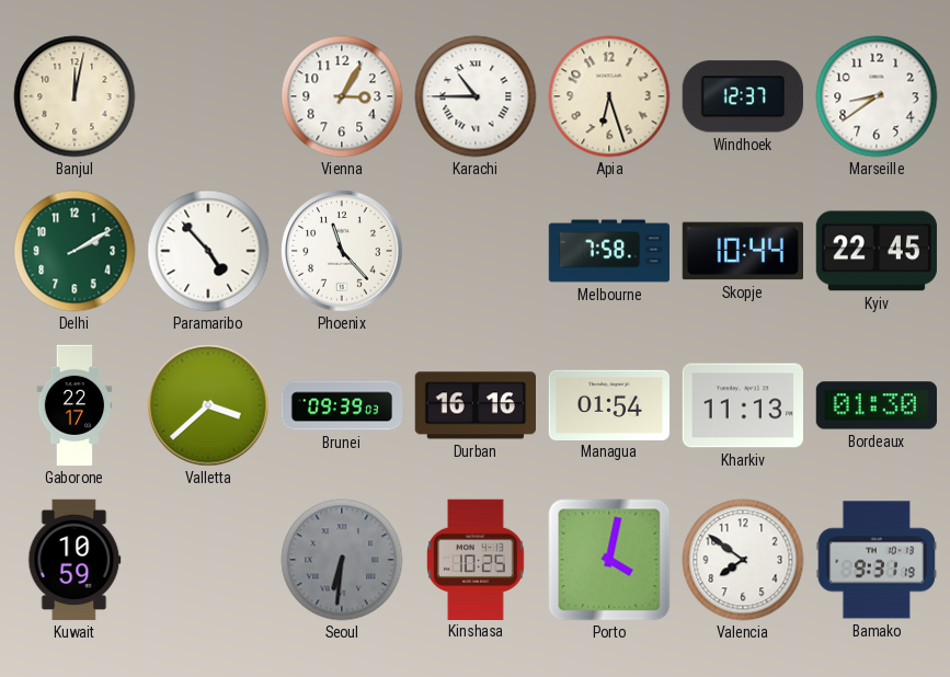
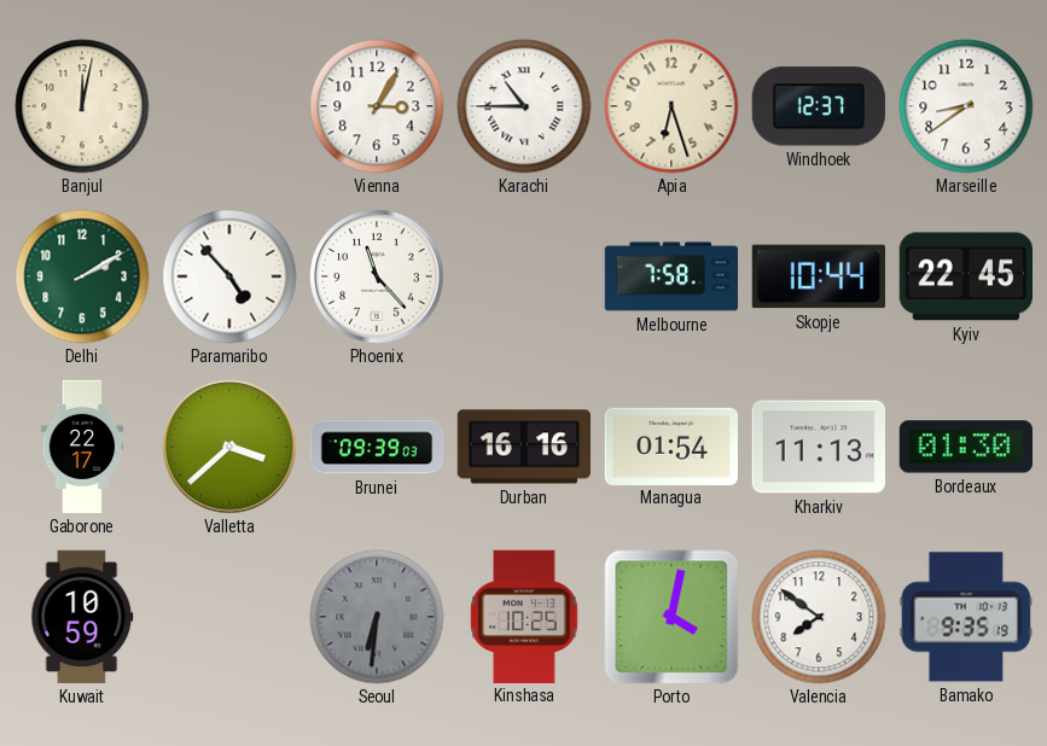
Bamako: 9:31 -> 9:35
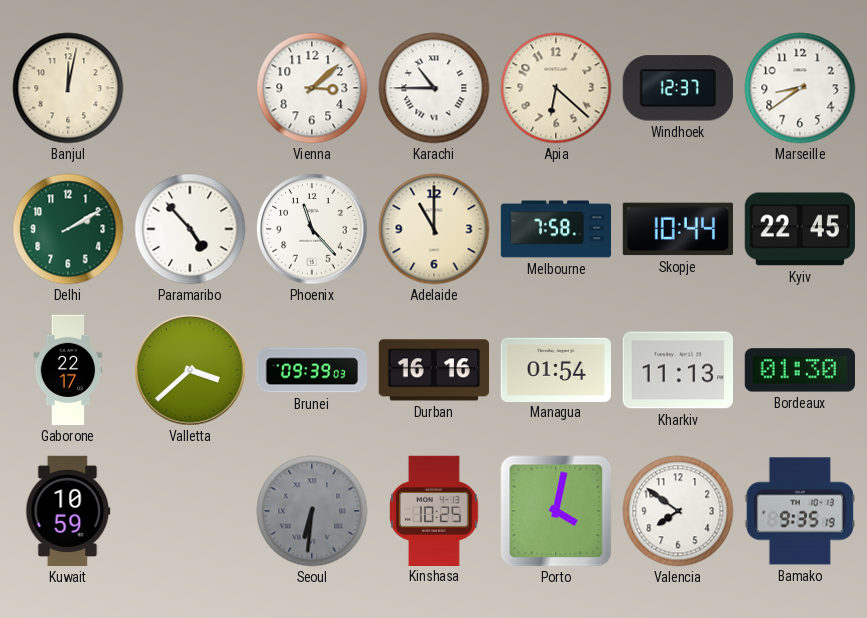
Vienna: 3:05 -> 3:08
Apia: 6:27 -> 6:22
Adelaide: none -> 11:00
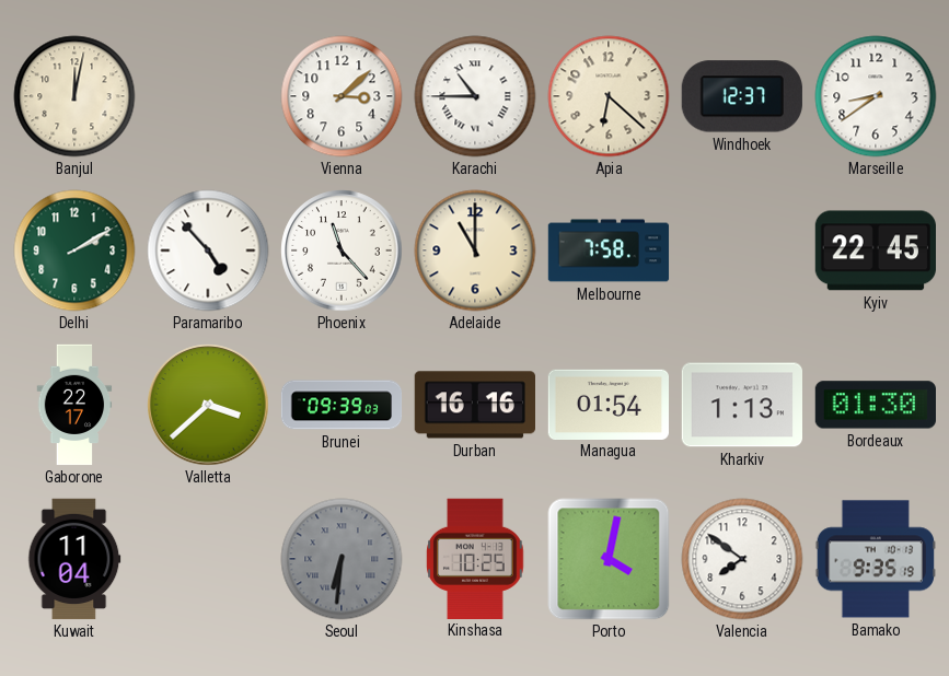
Skopje: 10:44 -> none
Kharkiv: 11:13 -> 1:13
Kuwait: 10:59 -> 11:04
